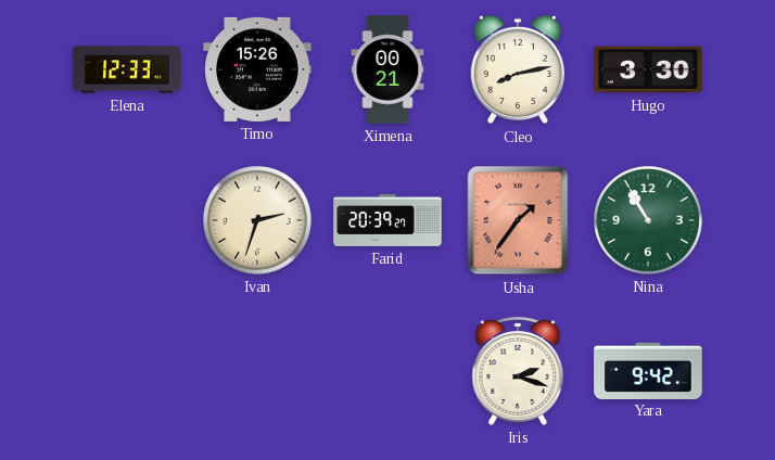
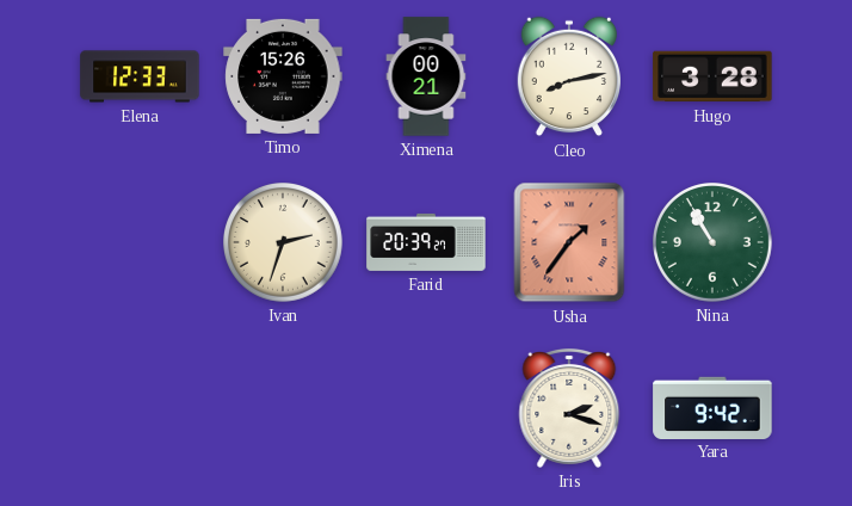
Hugo: 3:30 -> 3:28
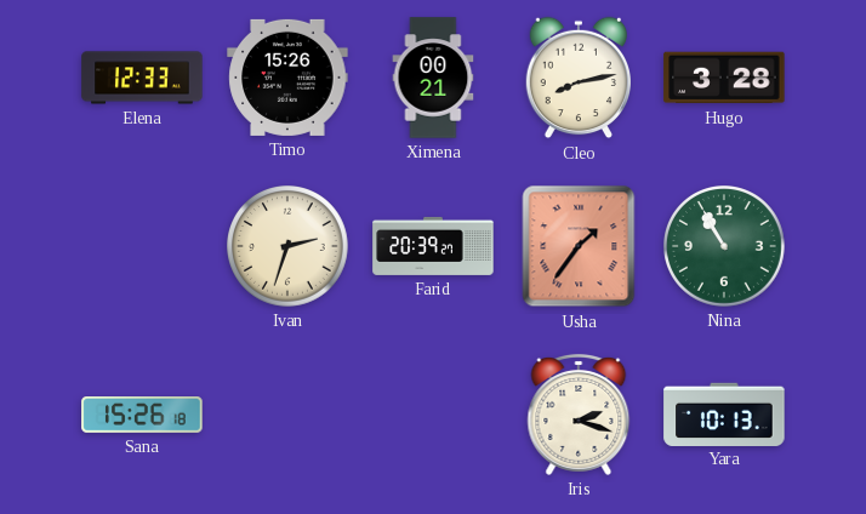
Sana: none -> 15:26
Yara: 9:42 -> 10:13
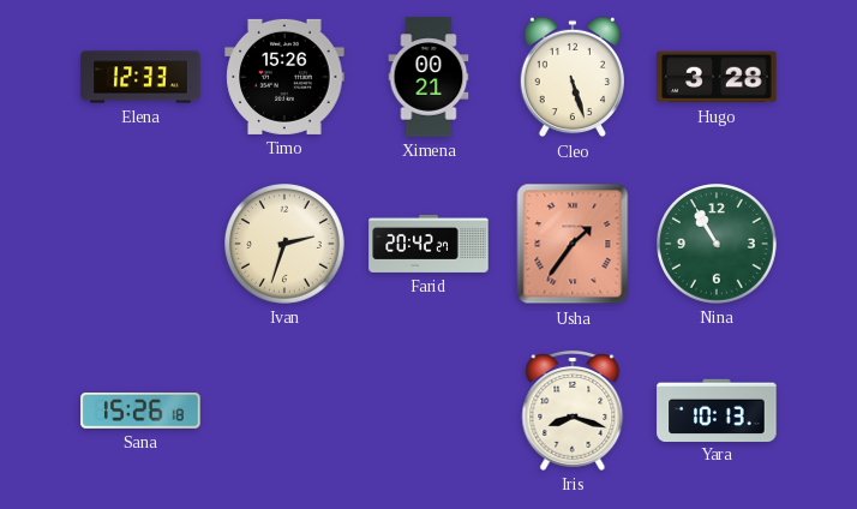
Cleo: 8:13 -> 5:27
Farid: 20:39 -> 20:42
Iris: 2:18 -> 8:18
